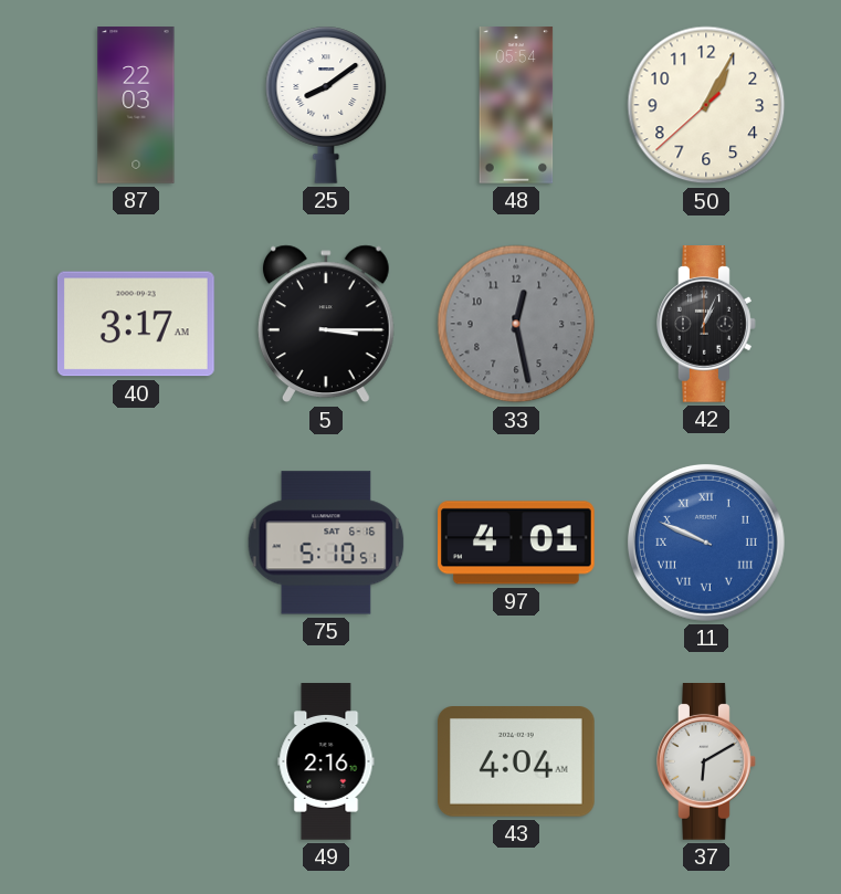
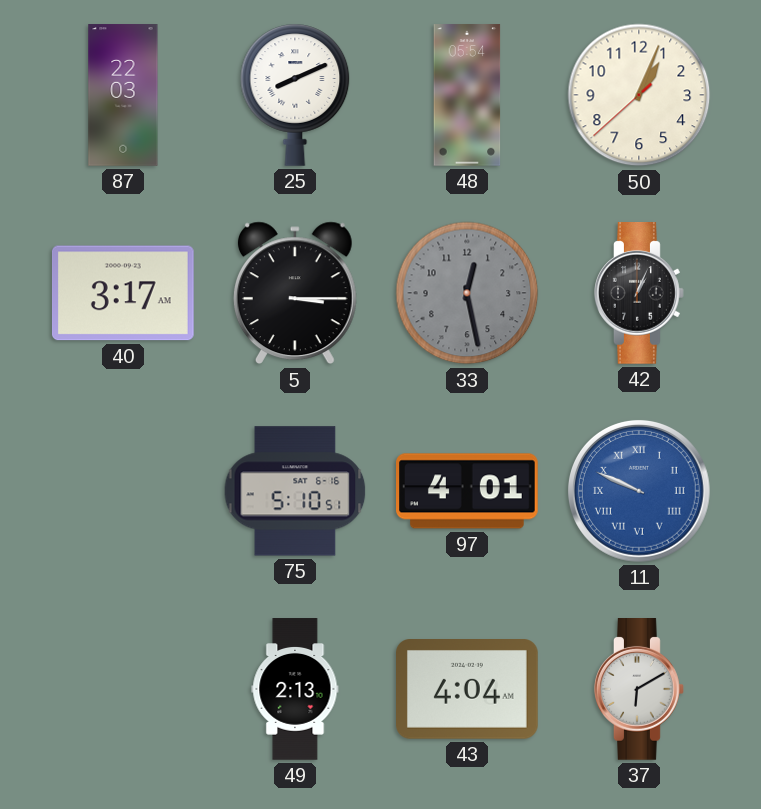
25: 8:09 -> 8:11
50: 1:04 -> 1:03
49: 2:16 -> 2:13
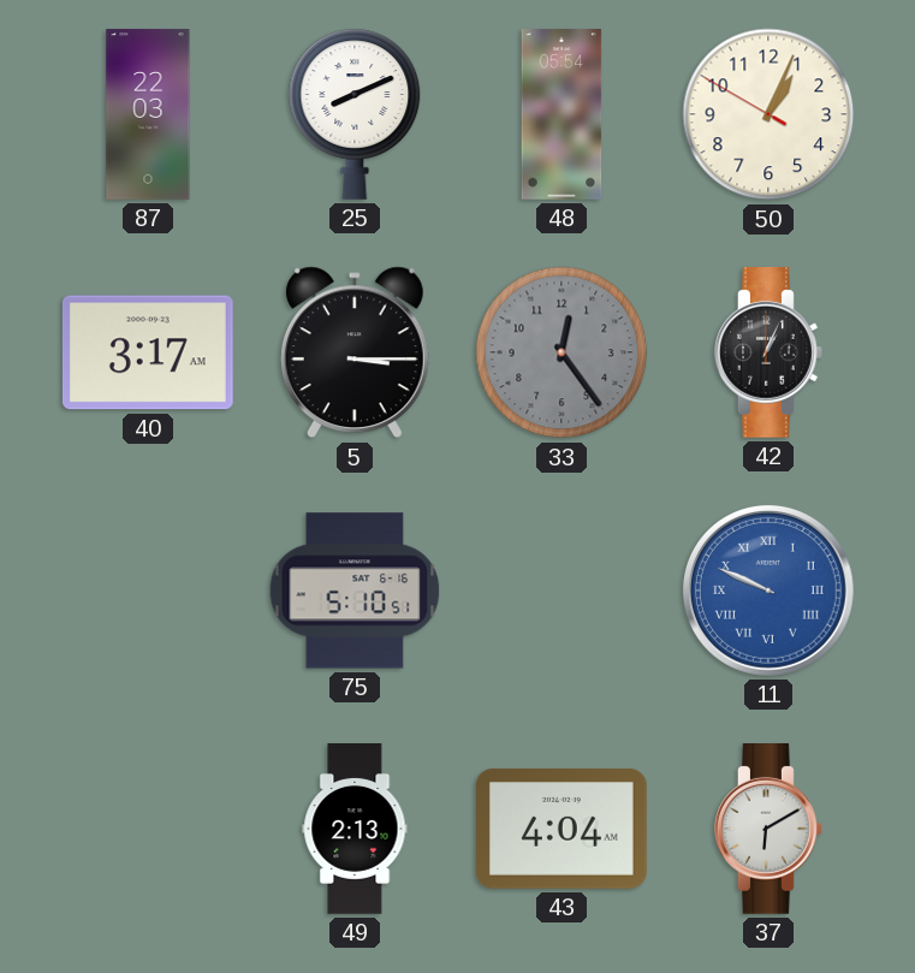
50: 1:03:38 -> 1:03:50
33: 12:28 -> 12:24
97: 4:01 -> none
